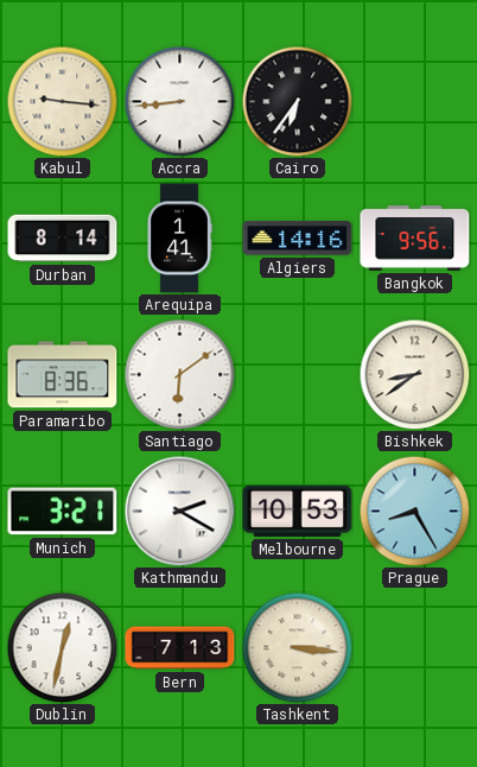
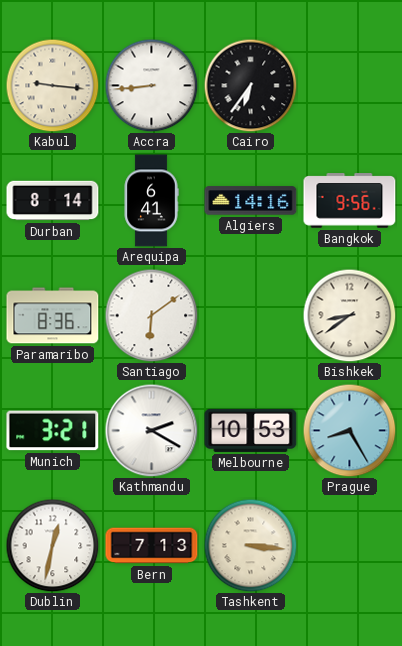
Arequipa: 1:41 -> 6:41
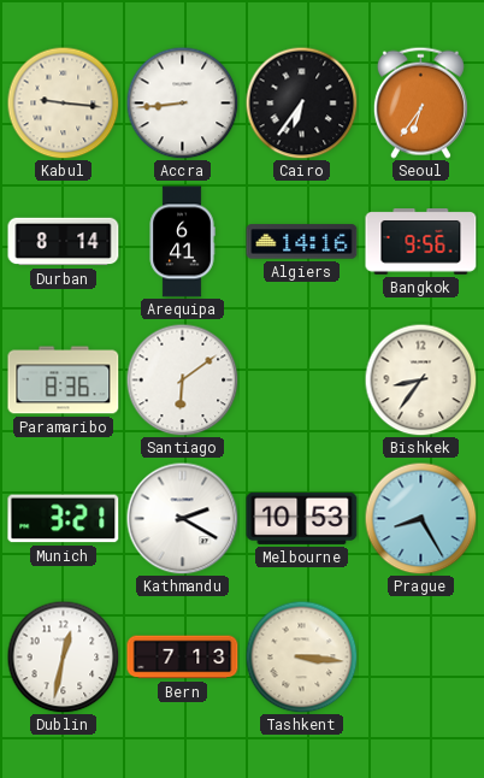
Seoul: none -> 6:36
Bishkek: 8:39 -> 8:36
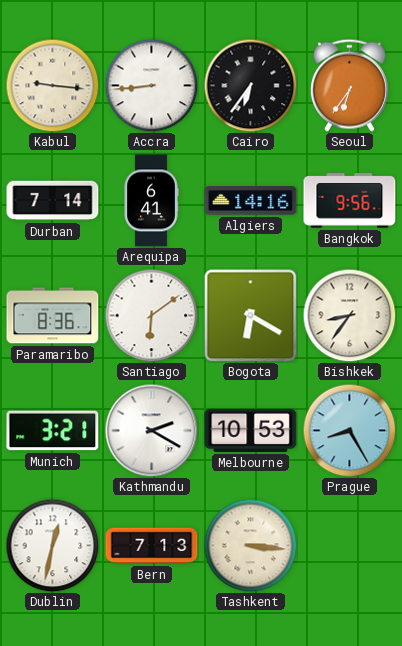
Durban: 8:14 -> 7:14
Bogota: none -> 6:20
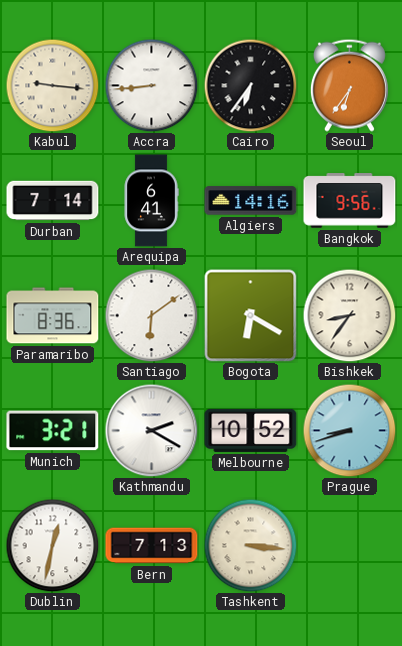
Melbourne: 10:53 -> 10:52
Prague: 8:25 -> 8:42
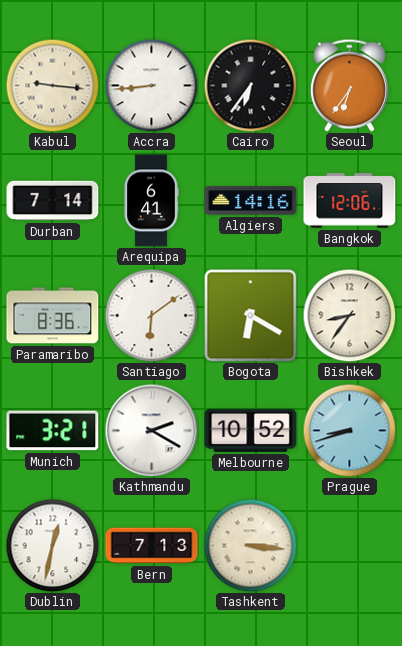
Bangkok: 9:56 -> 12:06
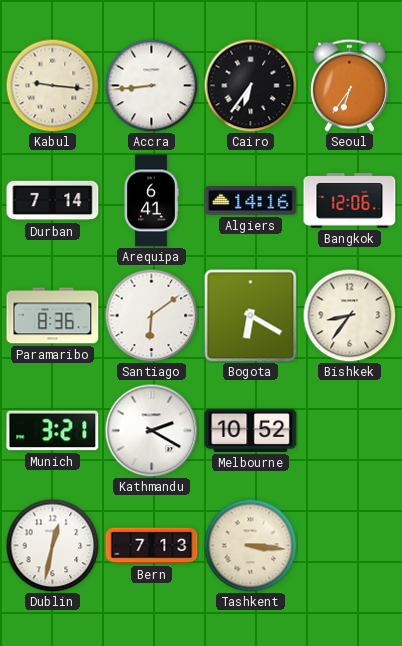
Prague: 8:42 -> none
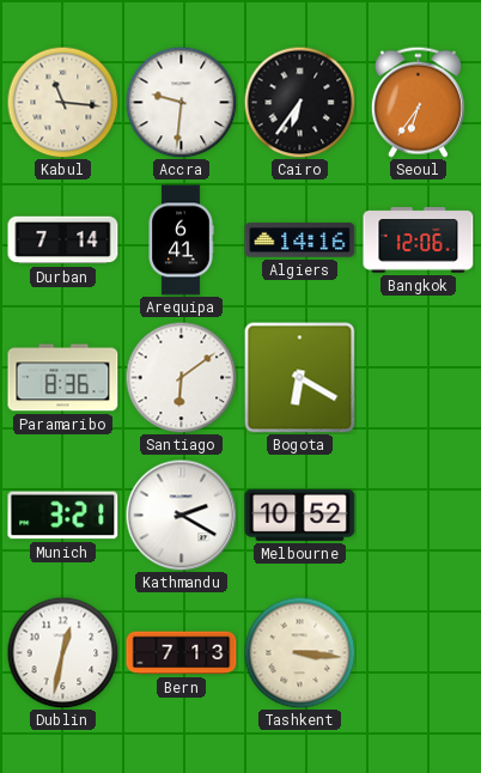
Kabul: 9:16 -> 11:16
Accra: 8:44 -> 9:31
Bishkek: 8:36 -> none
